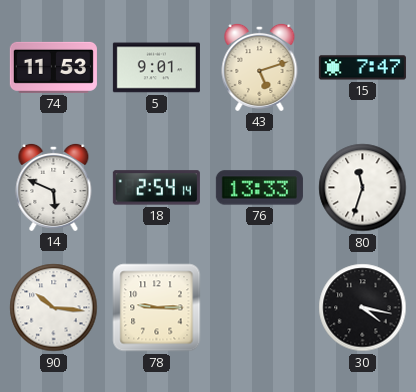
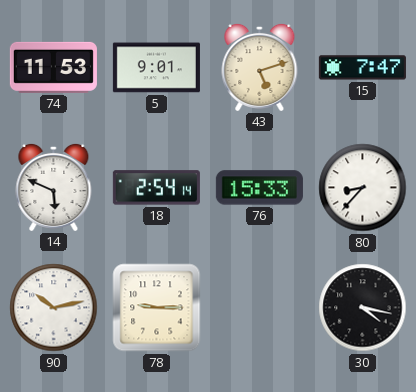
76: 13:33 -> 15:33
80: 11:33 -> 8:37
90: 10:16 -> 10:13
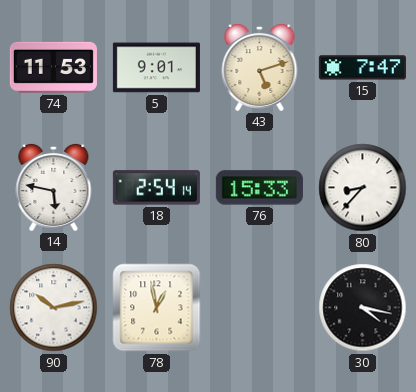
14: 5:49 -> 5:47
78: 9:15 -> 12:58
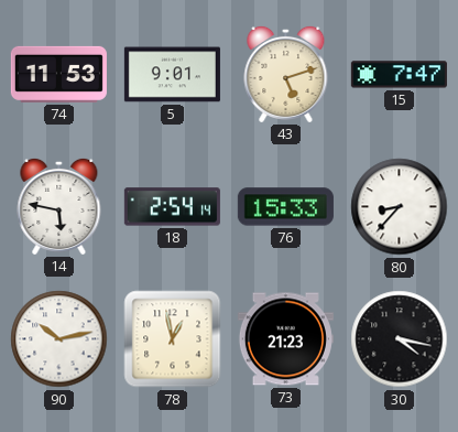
73: none -> 21:23
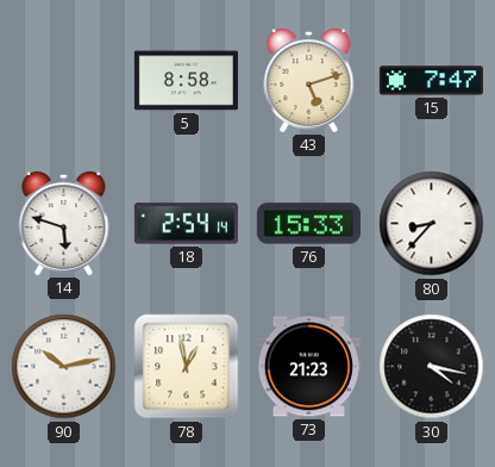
74: 11:53 -> none
5: 9:01 -> 8:58
14: 5:47 -> 5:48
